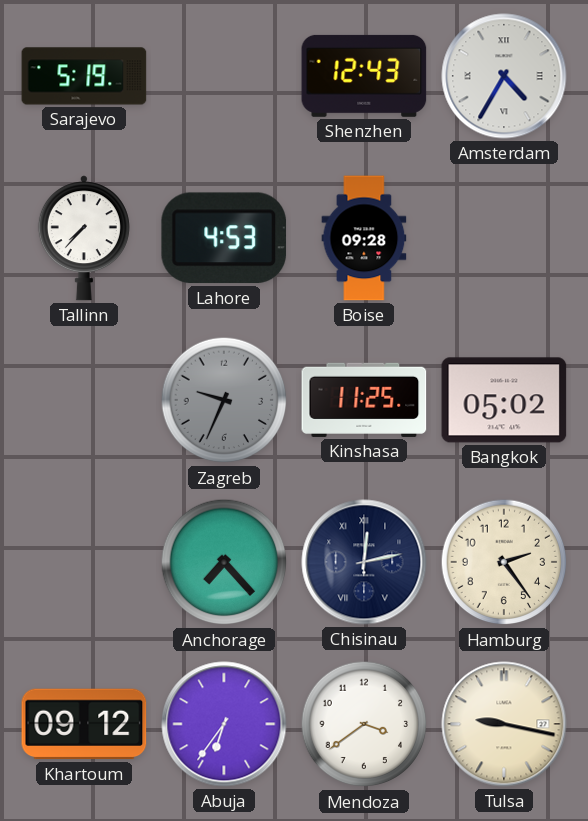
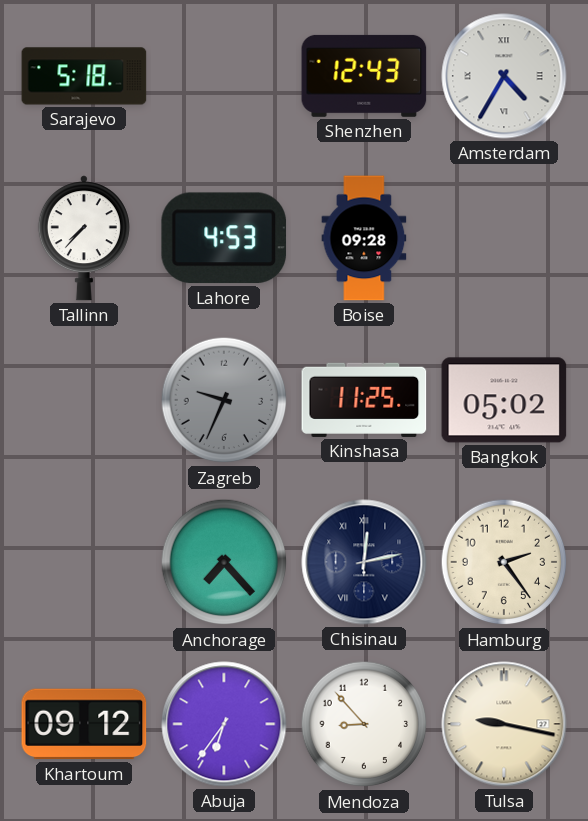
Sarajevo: 5:19 -> 5:18
Mendoza: 3:39 -> 8:53
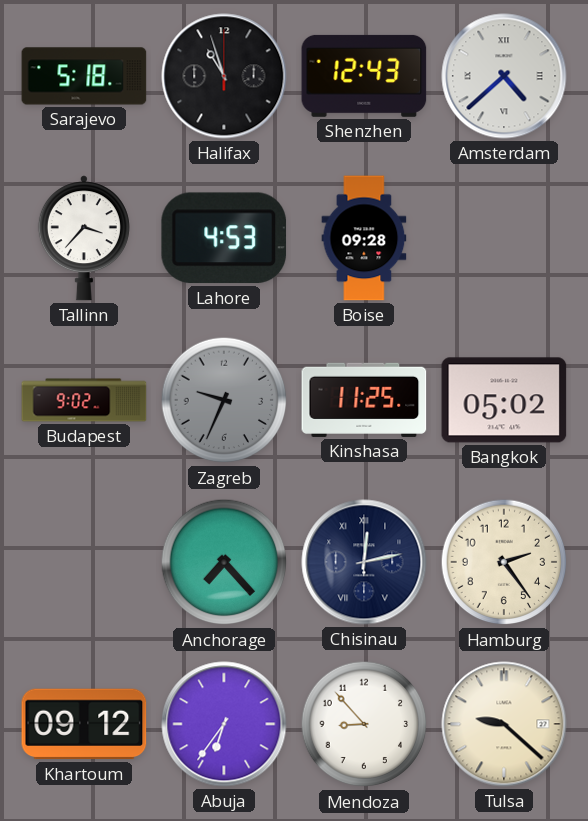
Halifax: none -> 10:57
Amsterdam: 4:35 -> 4:38
Tallinn: 7:37 -> 3:37
Budapest: none -> 9:02
Tulsa: 9:17 -> 9:22
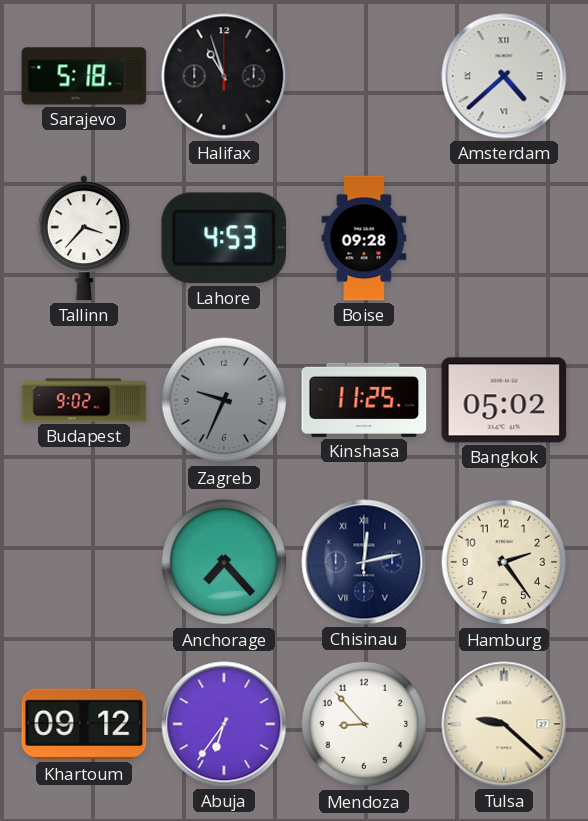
Shenzhen: 12:43 -> none
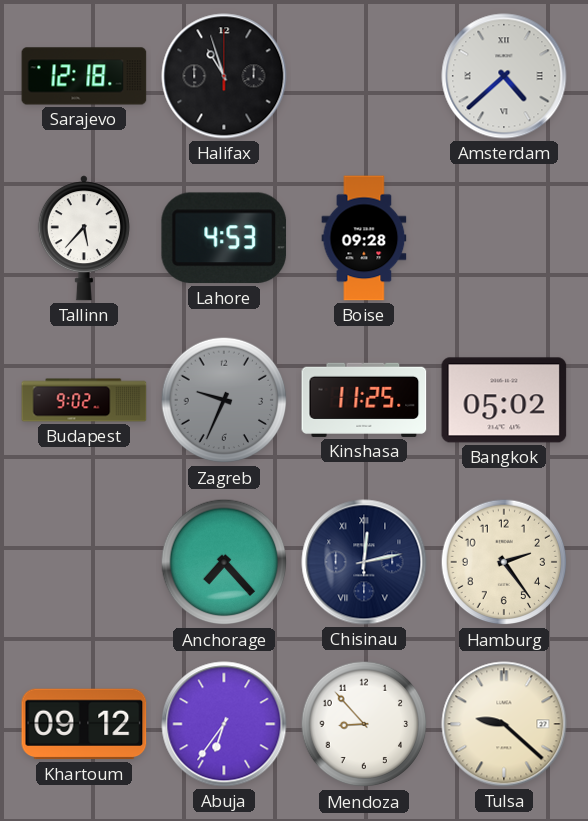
Sarajevo: 5:18 -> 12:18
Tallinn: 3:37 -> 5:37
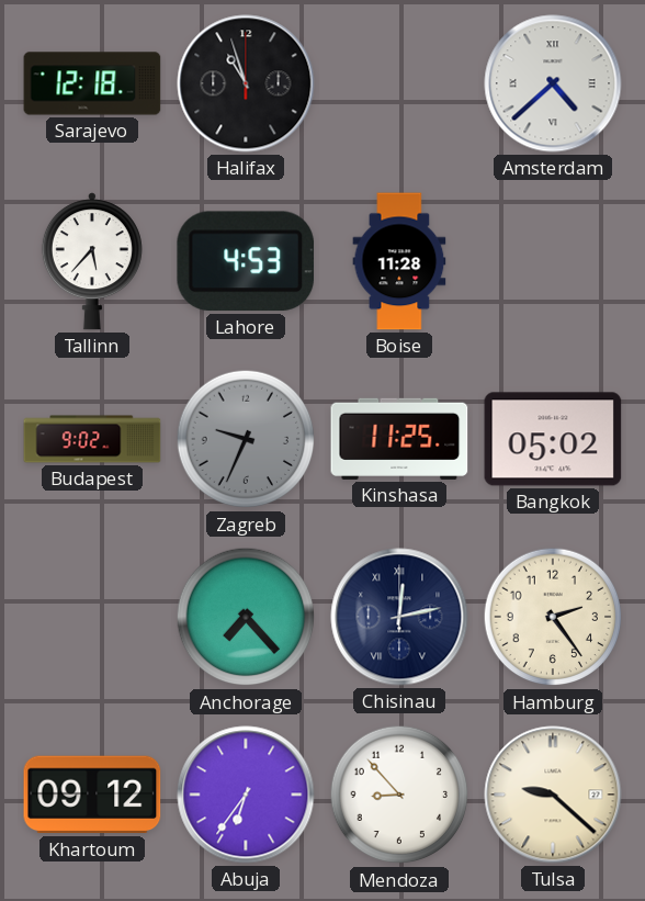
Boise: 09:28 -> 11:28
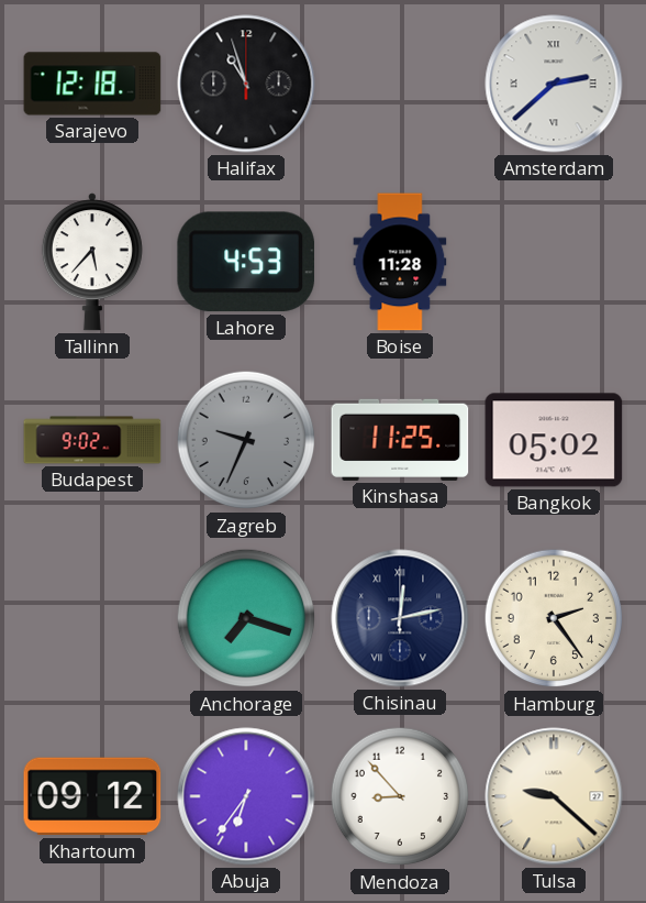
Amsterdam: 4:38 -> 2:38
Anchorage: 7:23 -> 7:18
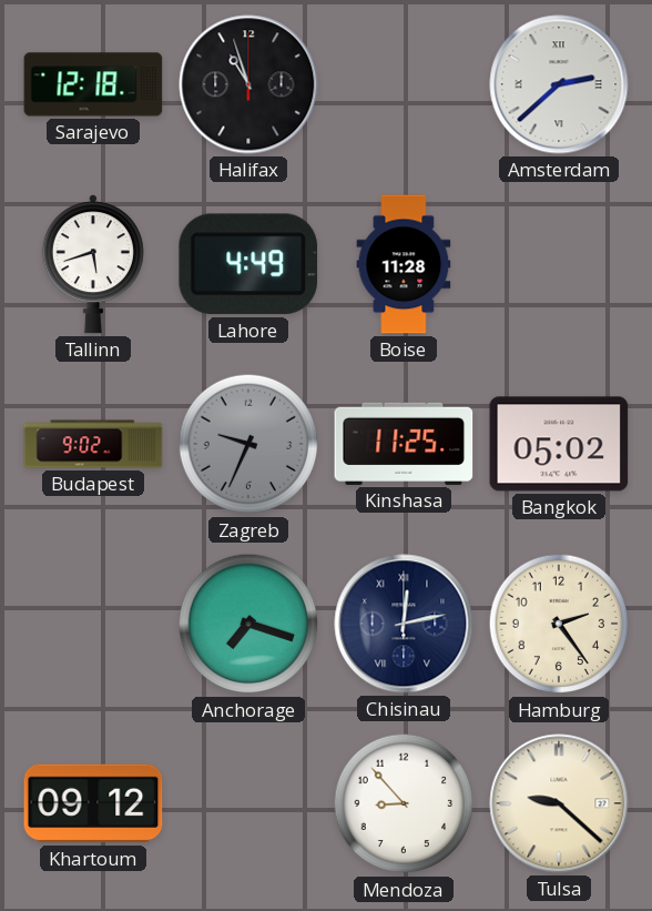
Tallinn: 5:37 -> 5:42
Lahore: 4:53 -> 4:49
Abuja: 6:36 -> none
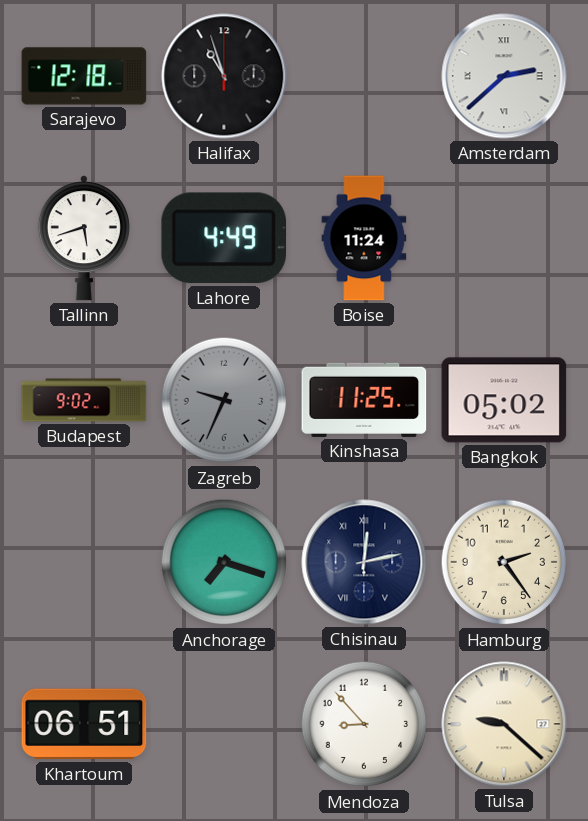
Boise: 11:28 -> 11:24
Khartoum: 09:12 -> 06:51
